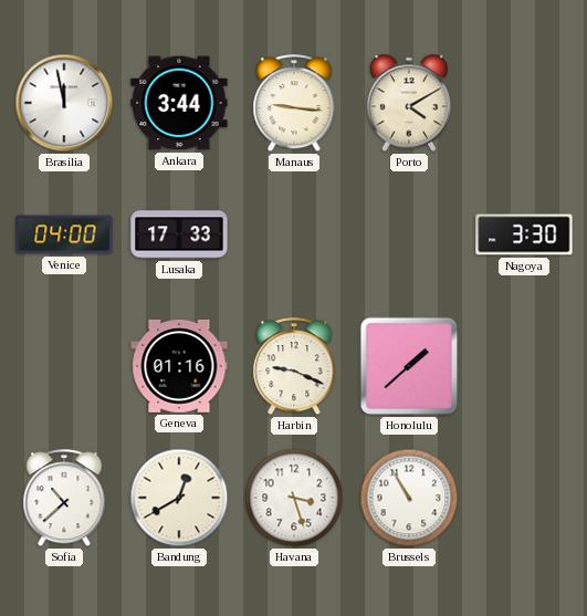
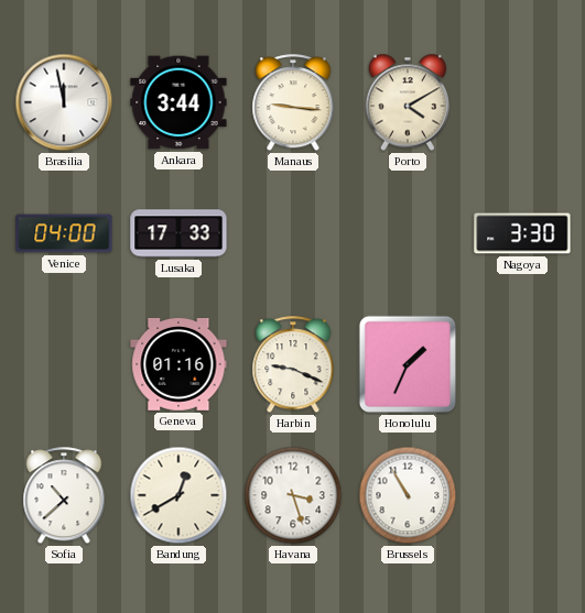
Honolulu: 1:38 -> 1:34
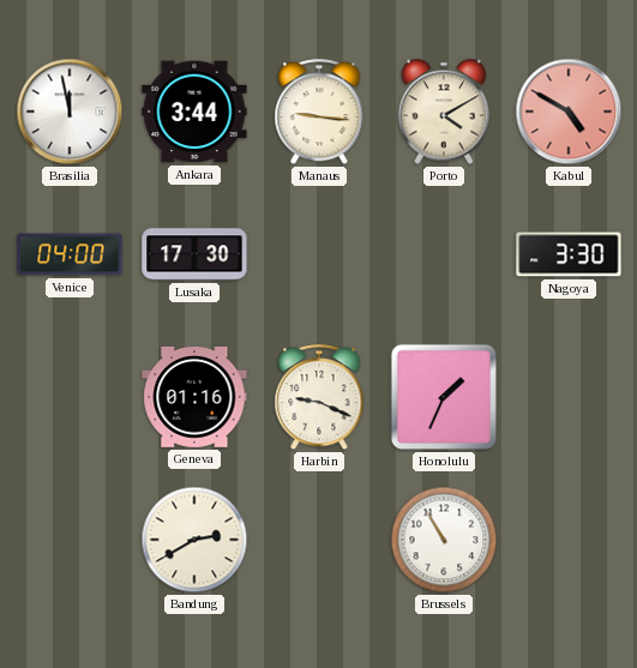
Kabul: none -> 4:50
Lusaka: 17:33 -> 17:30
Sofia: 10:38 -> none
Bandung: 12:40 -> 2:40
Havana: 3:27 -> none
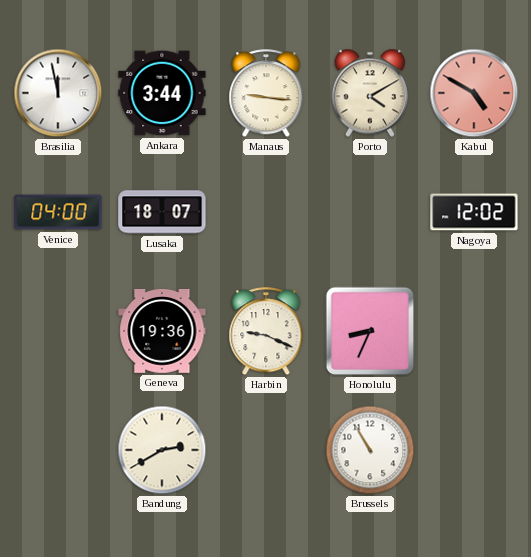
Lusaka: 17:30 -> 18:07
Nagoya: 3:30 -> 12:02
Geneva: 01:16 -> 19:36
Honolulu: 1:34 -> 8:34
